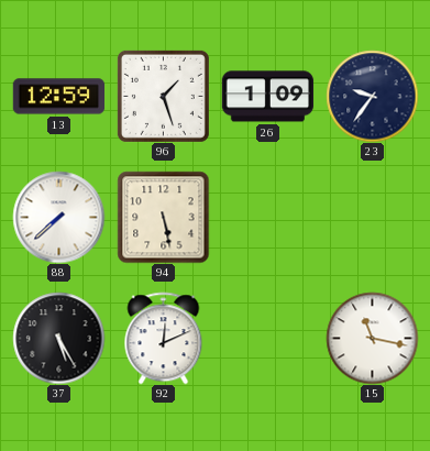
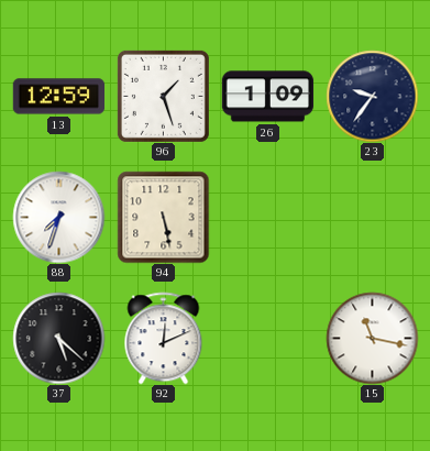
88: 7:38 -> 7:33
37: 5:25 -> 5:22
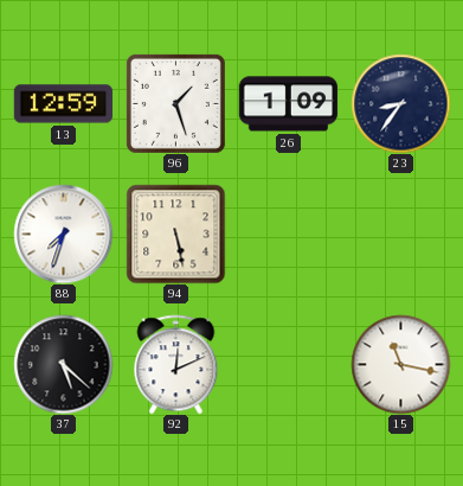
23: 9:36 -> 8:36
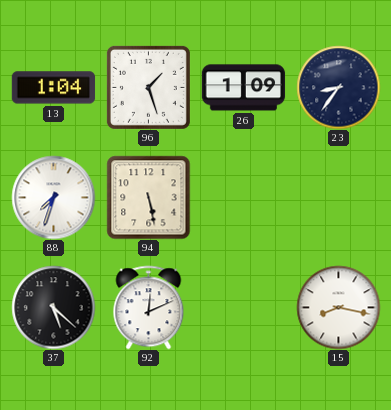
13: 12:59 -> 1:04
15: 11:17 -> 8:17
